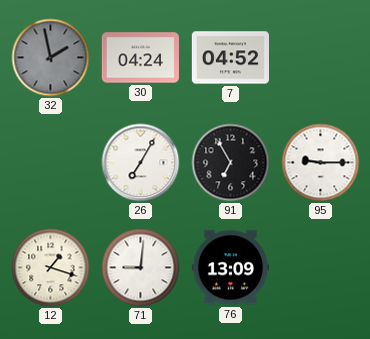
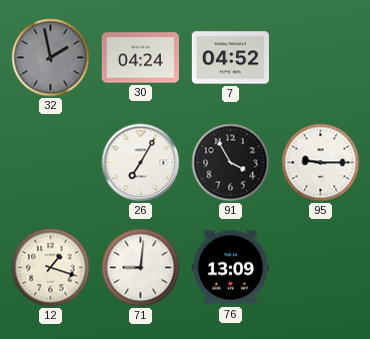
91: 6:55 -> 3:55
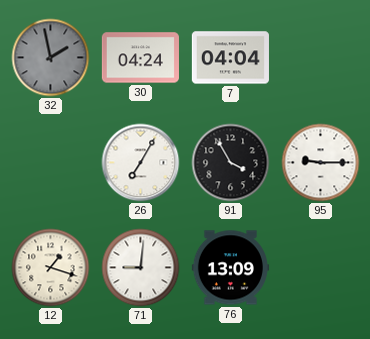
7: 04:52 -> 04:04
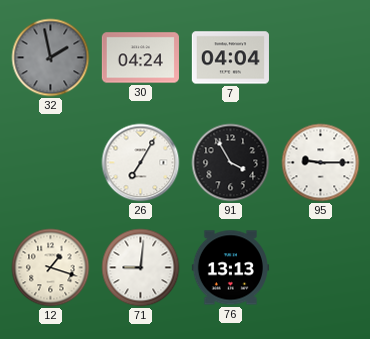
76: 13:09 -> 13:13
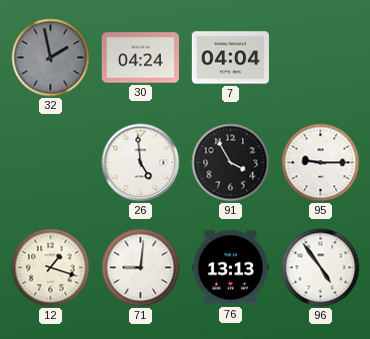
26: 7:05 -> 4:59
96: none -> 4:54
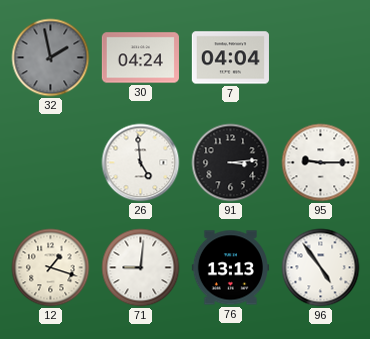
91: 3:55 -> 3:14
